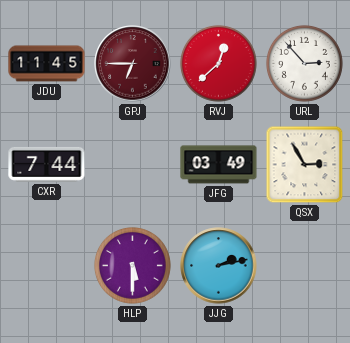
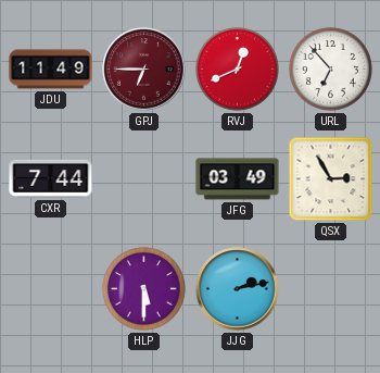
JDU: 11:45 -> 11:49
RVJ: 12:38 -> 12:41
URL: 2:53 -> 6:53
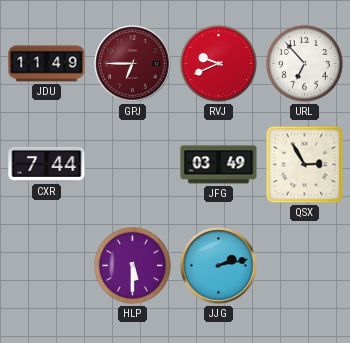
RVJ: 12:41 -> 9:41
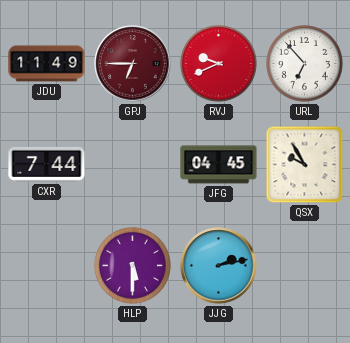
JFG: 03:49 -> 04:45
QSX: 2:55 -> 9:55
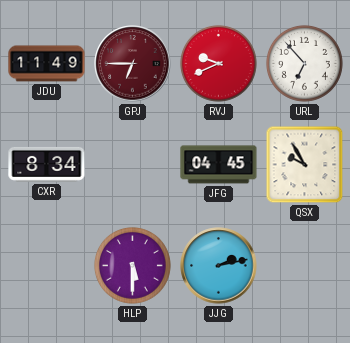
CXR: 7:44 -> 8:34
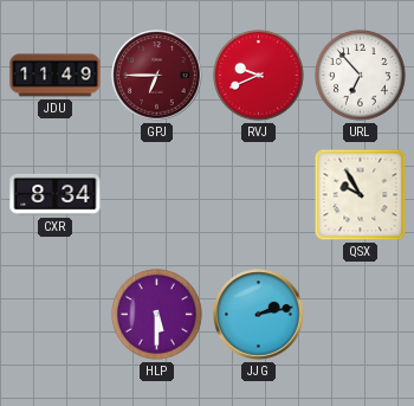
JFG: 04:45 -> none
